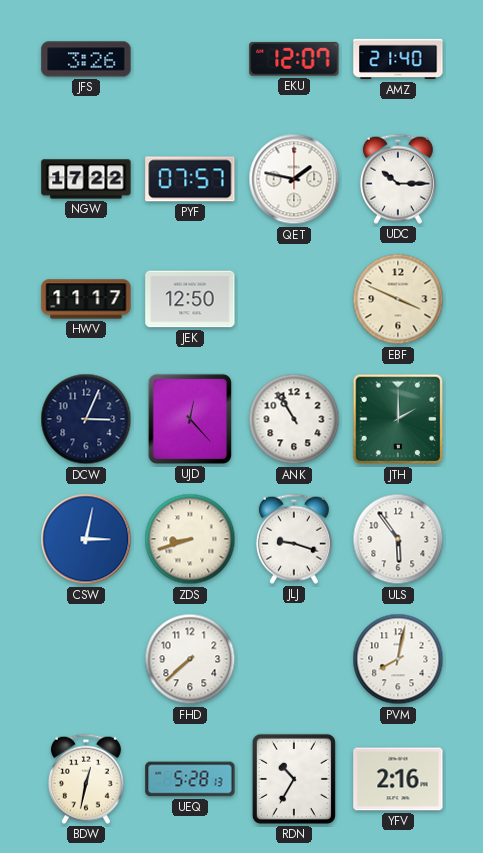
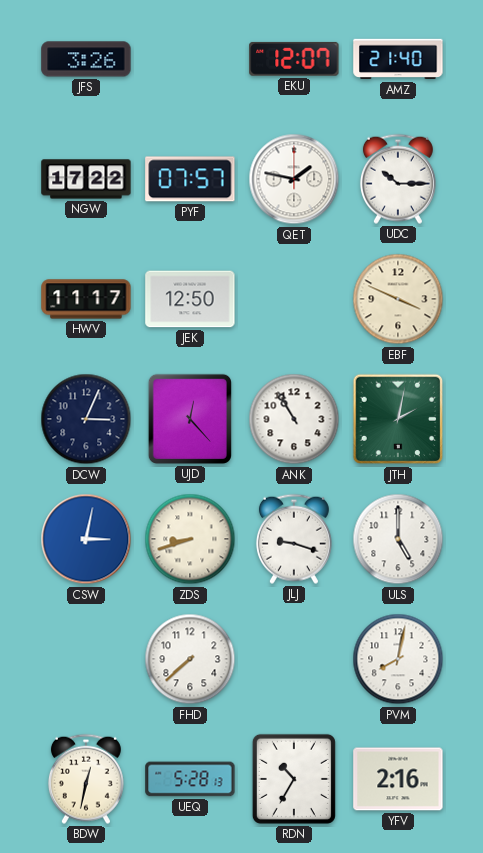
JTH: 2:00 -> 2:02
ULS: 5:54 -> 5:00
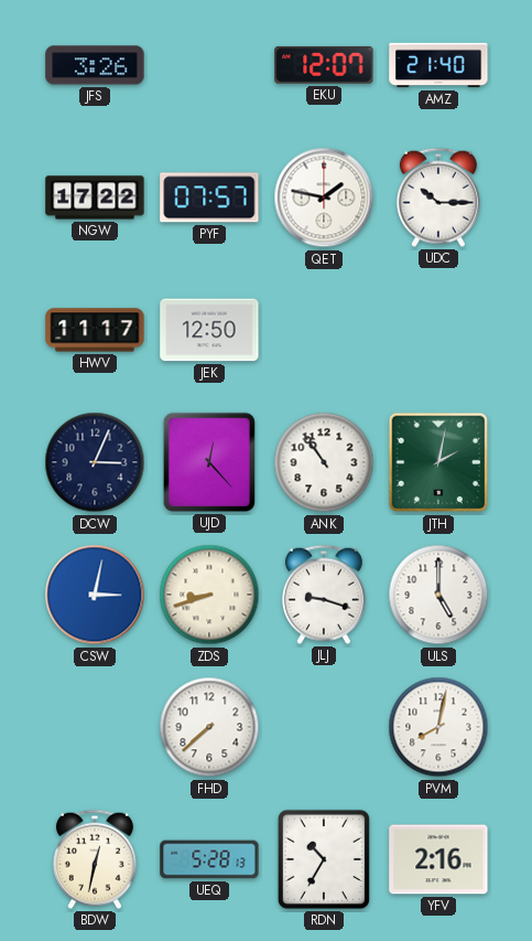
EBF: 3:49 -> none
ANK: 10:55 -> 10:54
